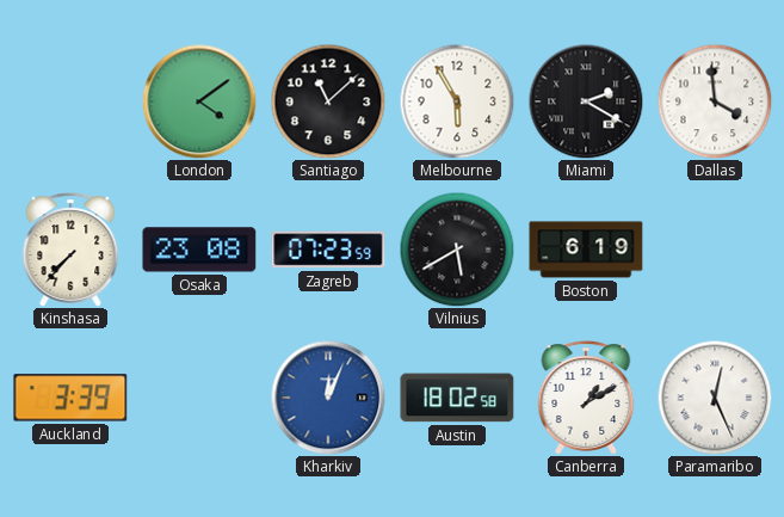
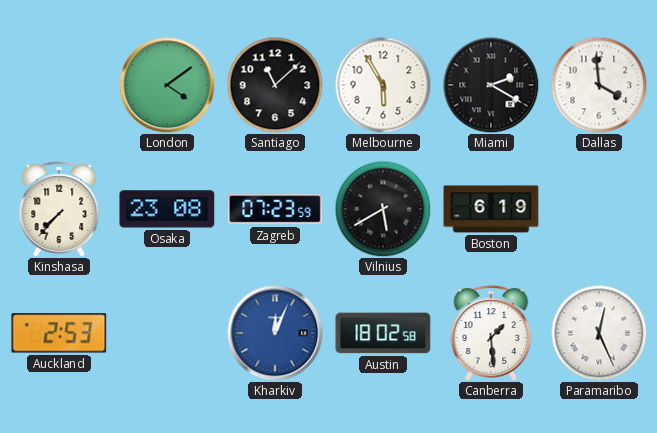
Auckland: 3:39 -> 2:53
Canberra: 1:10 -> 1:29
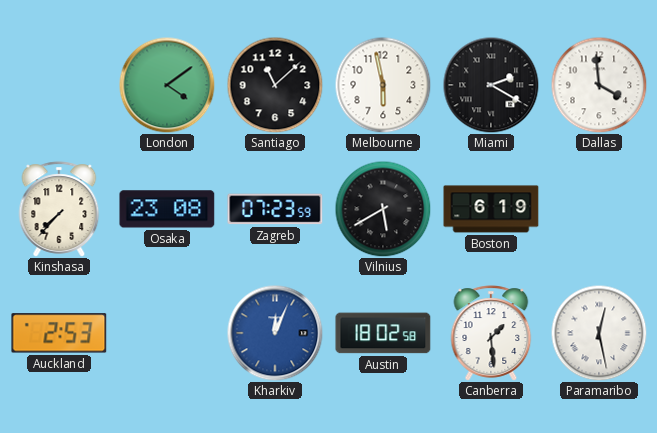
Melbourne: 5:55 -> 5:58
Paramaribo: 12:26 -> 12:28
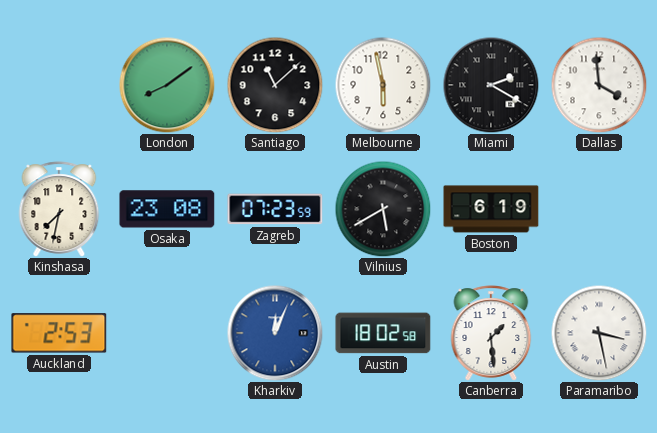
London: 4:09 -> 8:09
Kinshasa: 7:37 -> 7:32
Paramaribo: 12:28 -> 3:28
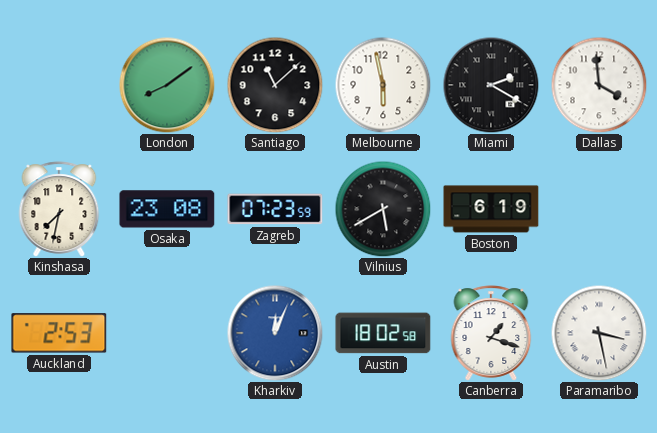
Canberra: 1:29 -> 1:18
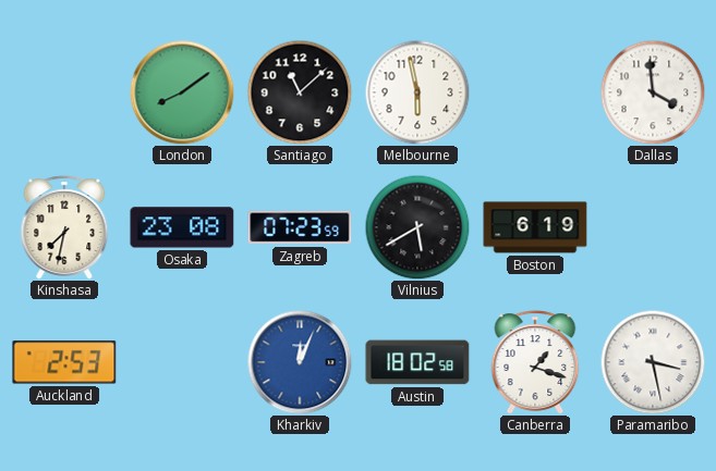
Miami: 2:20 -> none
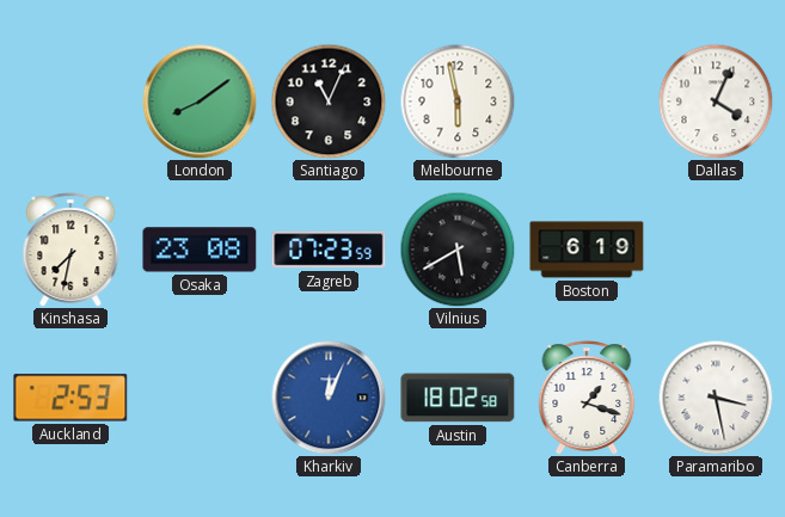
Santiago: 11:08 -> 11:04
Dallas: 3:59 -> 4:04
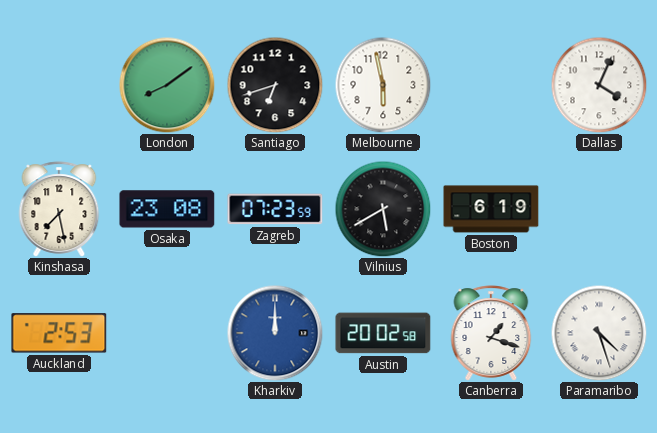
Santiago: 11:04 -> 6:42
Kinshasa: 7:32 -> 7:28
Kharkiv: 12:04 -> 12:00
Austin: 18:02 -> 20:02
Paramaribo: 3:28 -> 4:27
